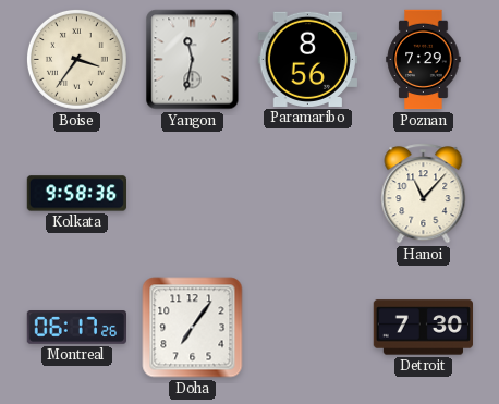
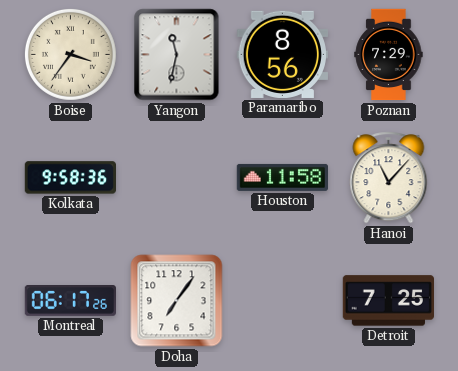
Houston: none -> 11:58
Detroit: 7:30 -> 7:25
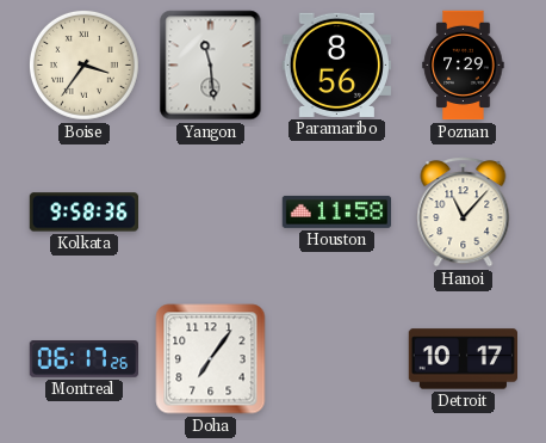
Yangon: 11:32 -> 11:29
Detroit: 7:25 -> 10:17
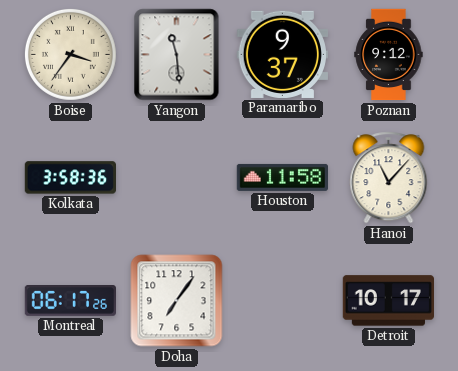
Paramaribo: 8:56 -> 9:37
Poznan: 7:29 -> 9:12
Kolkata: 9:58 -> 3:58
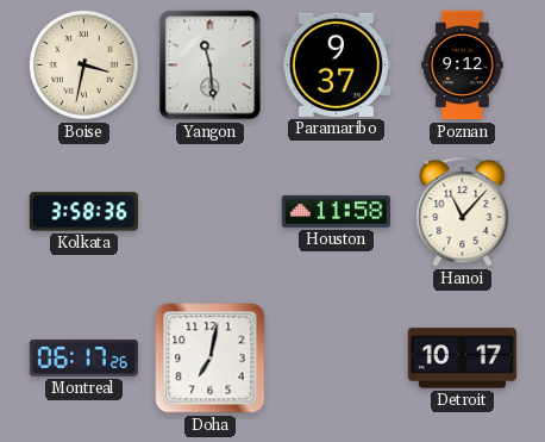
Boise: 3:36 -> 3:32
Doha: 7:06 -> 7:02
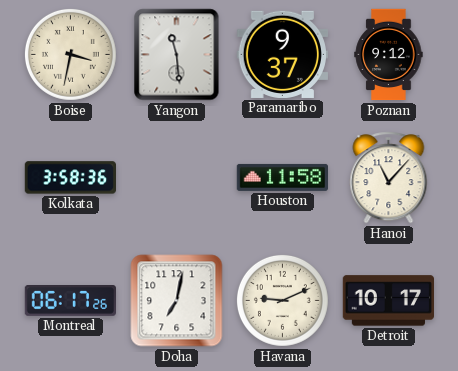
Havana: none -> 9:11
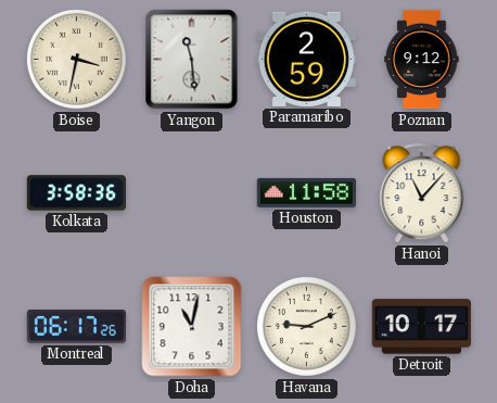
Paramaribo: 9:37 -> 2:59
Doha: 7:02 -> 11:02
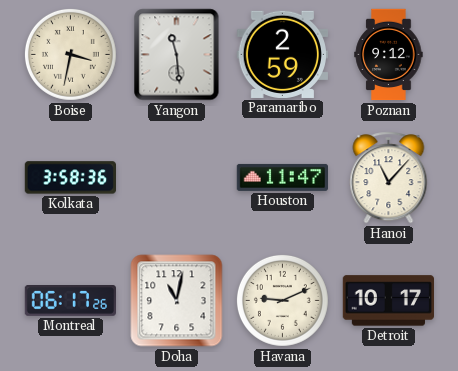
Houston: 11:58 -> 11:47
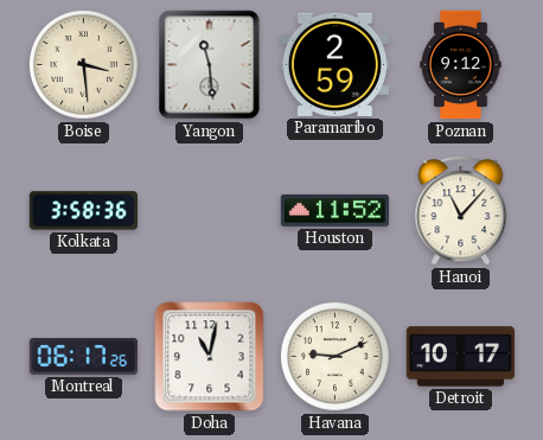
Boise: 3:32 -> 3:29
Houston: 11:47 -> 11:52
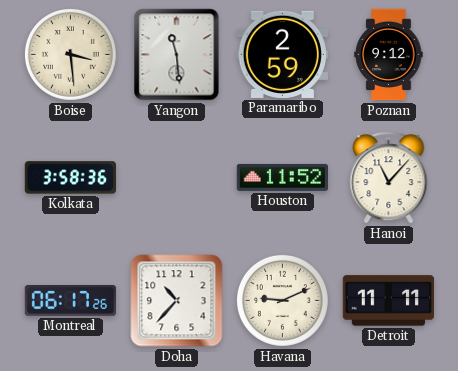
Doha: 11:02 -> 10:37
Detroit: 10:17 -> 11:11
